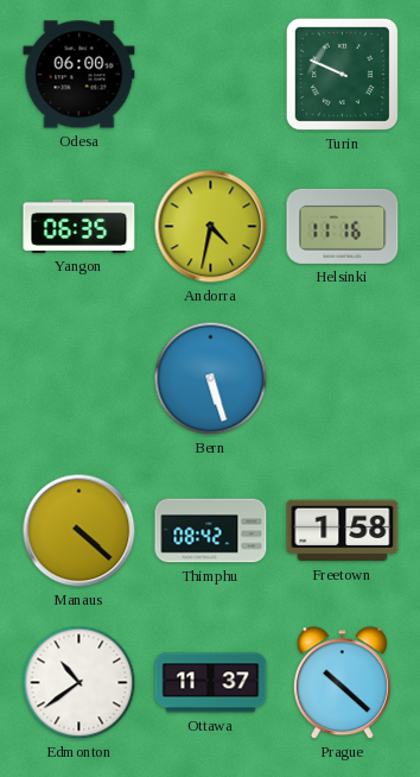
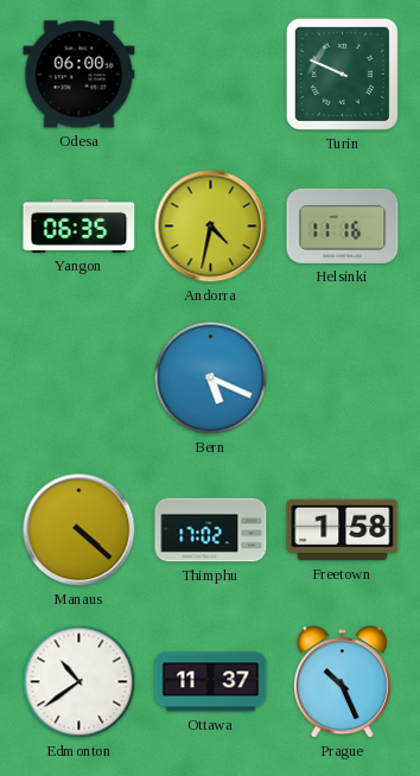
Bern: 5:27 -> 5:19
Thimphu: 08:42 -> 17:02
Prague: 10:22 -> 10:26
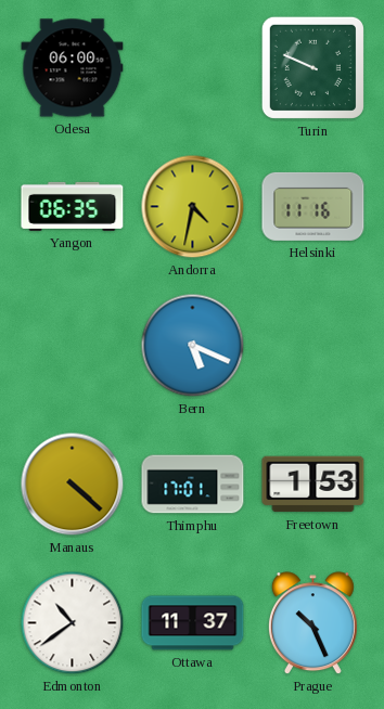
Thimphu: 17:02 -> 17:01
Freetown: 1:58 -> 1:53
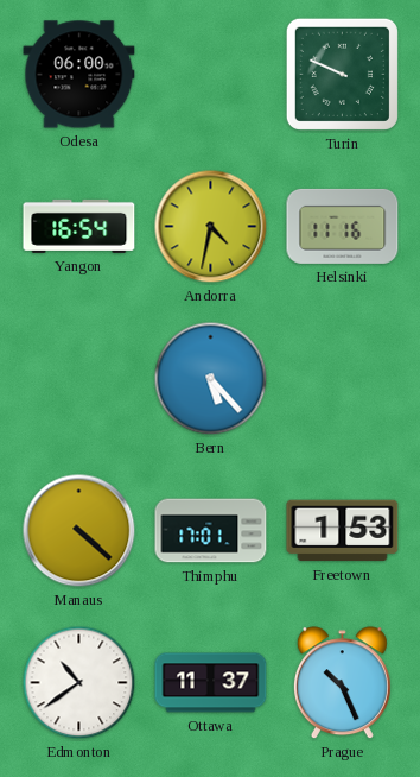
Yangon: 06:35 -> 16:54
Bern: 5:19 -> 5:23
